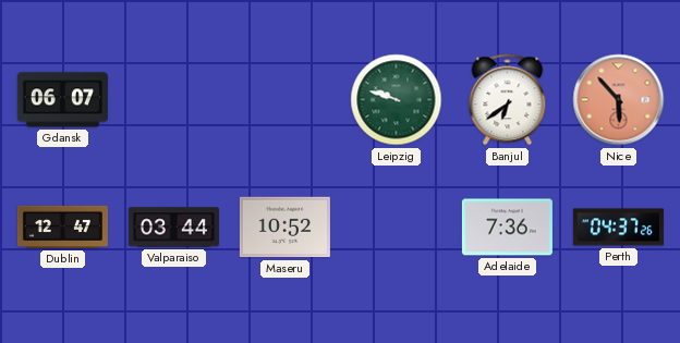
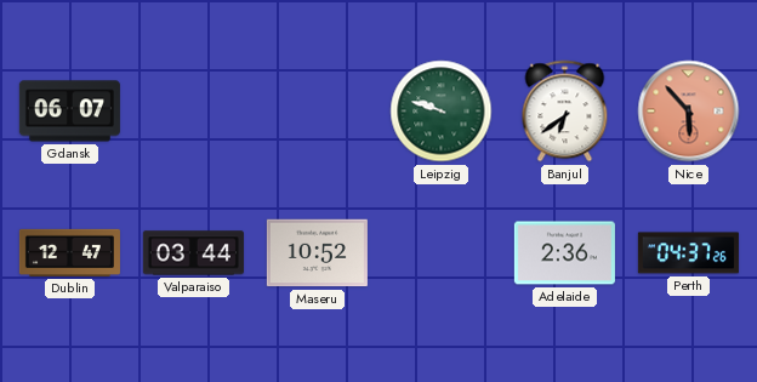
Adelaide: 7:36 -> 2:36
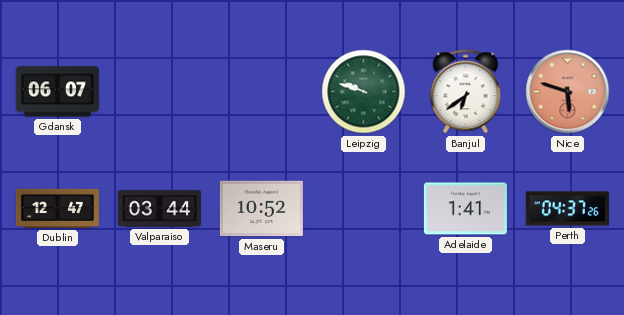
Nice: 5:53 -> 5:48
Adelaide: 2:36 -> 1:41
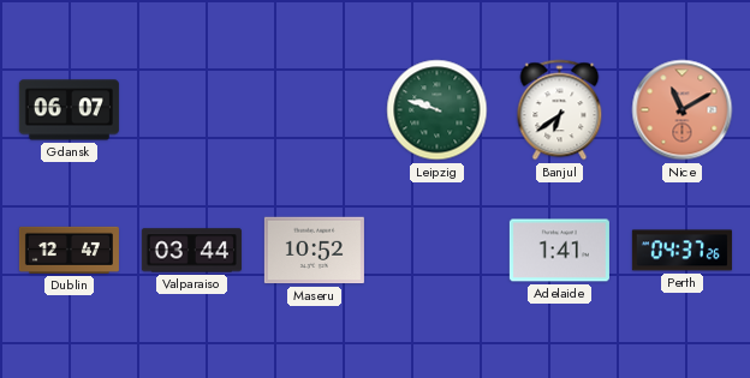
Nice: 5:48 -> 11:10
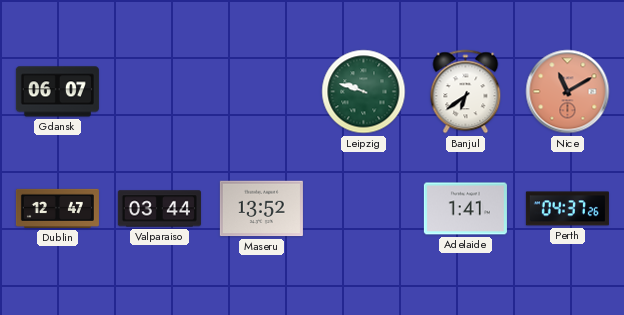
Maseru: 10:52 -> 13:52
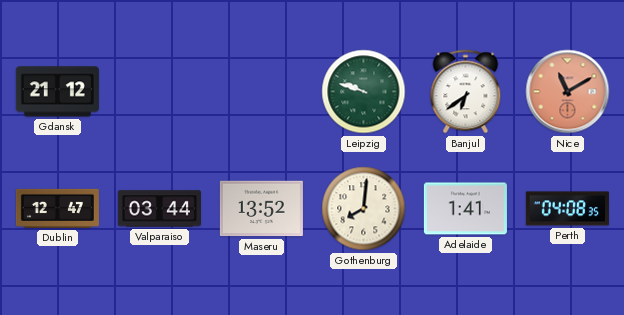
Gdansk: 06:07 -> 21:12
Gothenburg: none -> 8:01
Perth: 04:37 -> 04:08
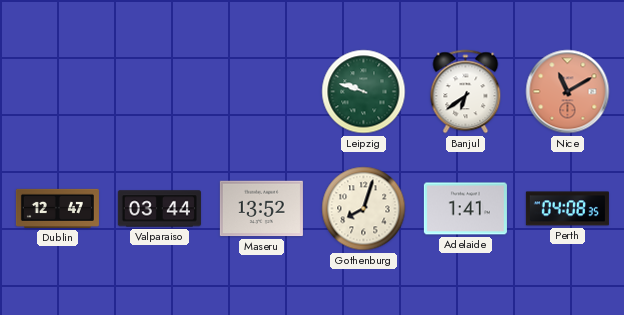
Gdansk: 21:12 -> none
Gothenburg: 8:01 -> 8:03
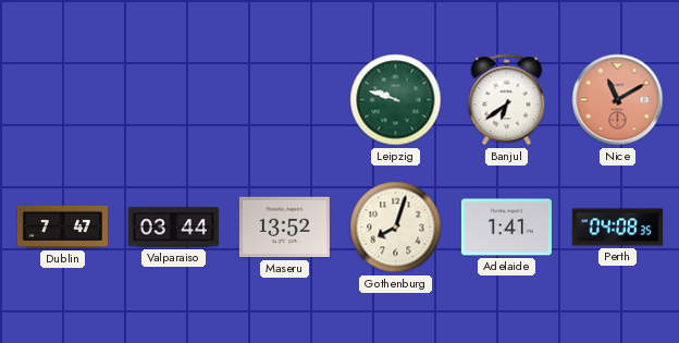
Dublin: 12:47 -> 7:47
